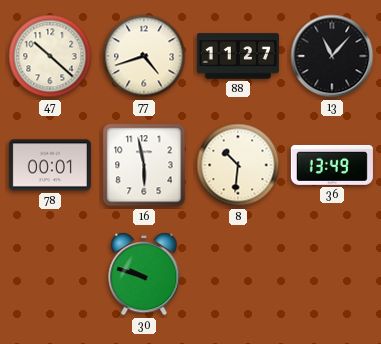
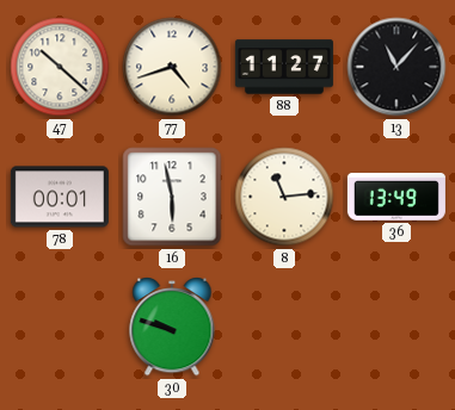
8: 10:31 -> 11:14
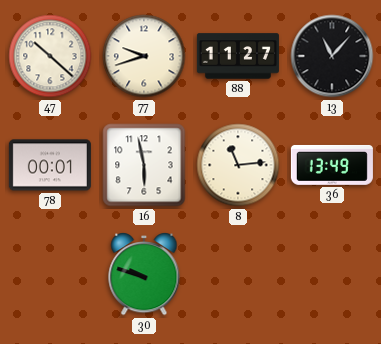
77: 4:42 -> 9:42
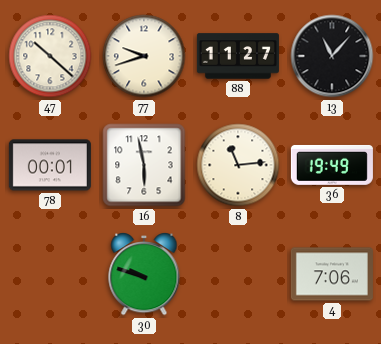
36: 13:49 -> 19:49
4: none -> 7:06
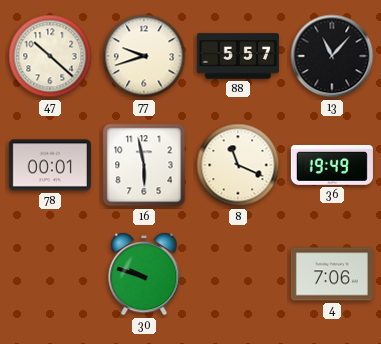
88: 11:27 -> 5:57
8: 11:14 -> 11:19
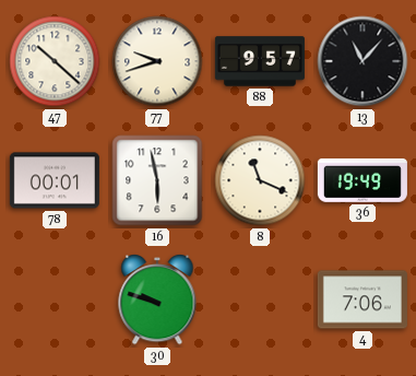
88: 5:57 -> 9:57
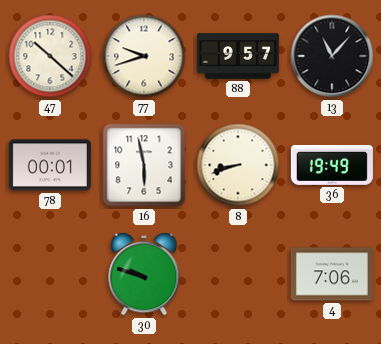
8: 11:19 -> 8:42
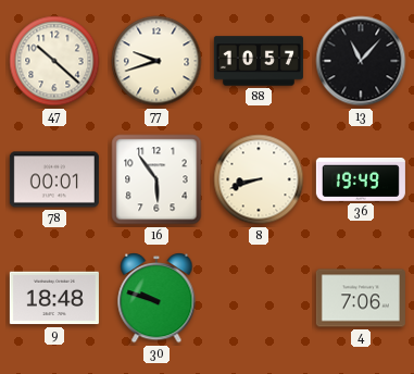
88: 9:57 -> 10:57
16: 5:58 -> 5:54
9: none -> 18:48
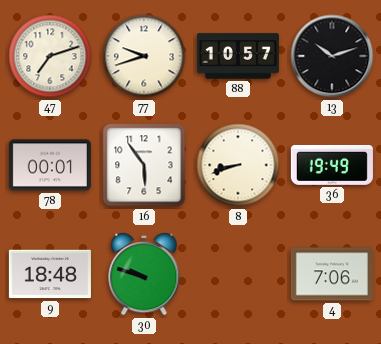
47: 10:22 -> 7:12
13: 11:07 -> 10:12
